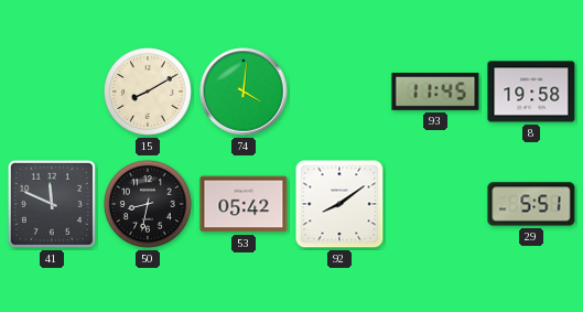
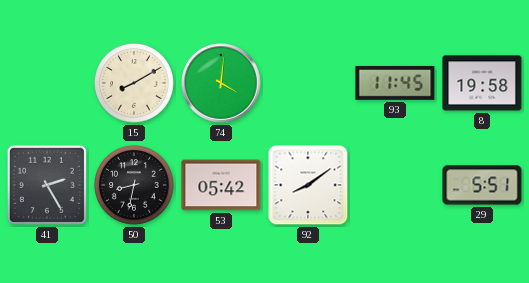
41: 11:49 -> 2:25
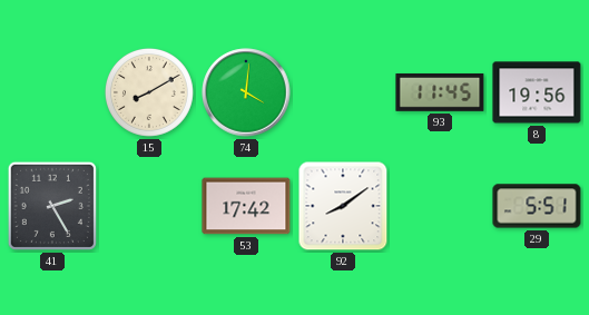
8: 19:58 -> 19:56
50: 8:32 -> none
53: 05:42 -> 17:42
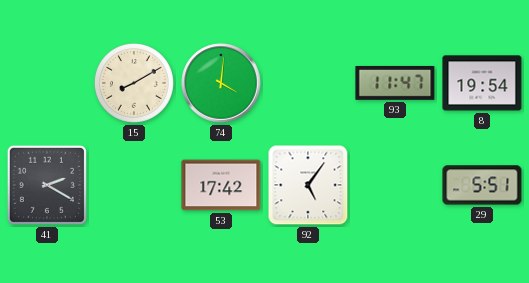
93: 11:45 -> 11:47
8: 19:56 -> 19:54
41: 2:25 -> 2:20
92: 8:09 -> 5:06
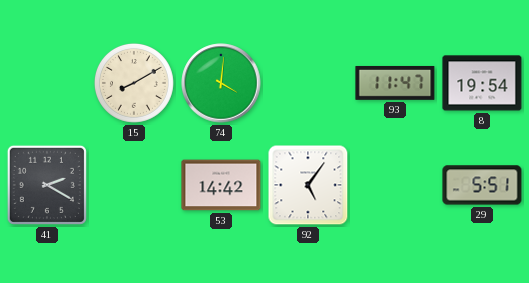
53: 17:42 -> 14:42
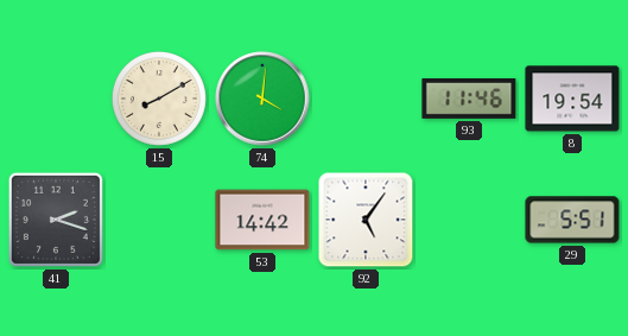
93: 11:47 -> 11:46
41: 2:20 -> 2:18
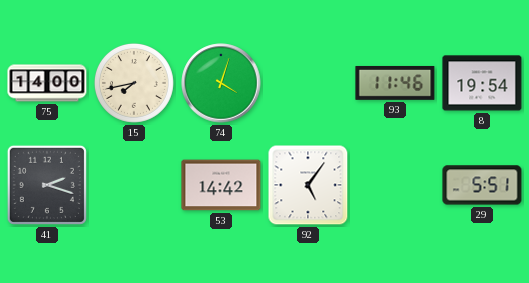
75: none -> 14:00
15: 8:10 -> 7:43
74: 4:01 -> 4:03
